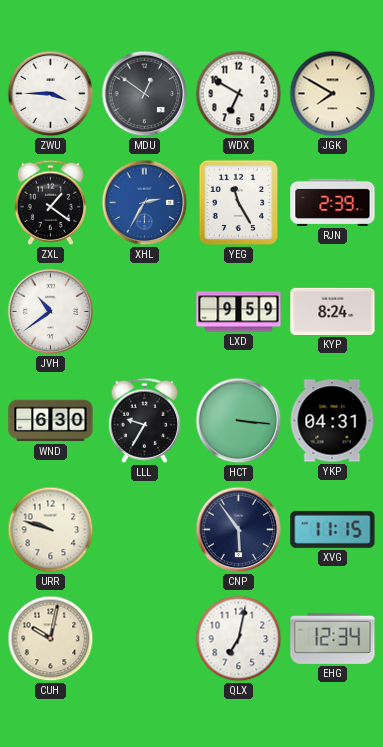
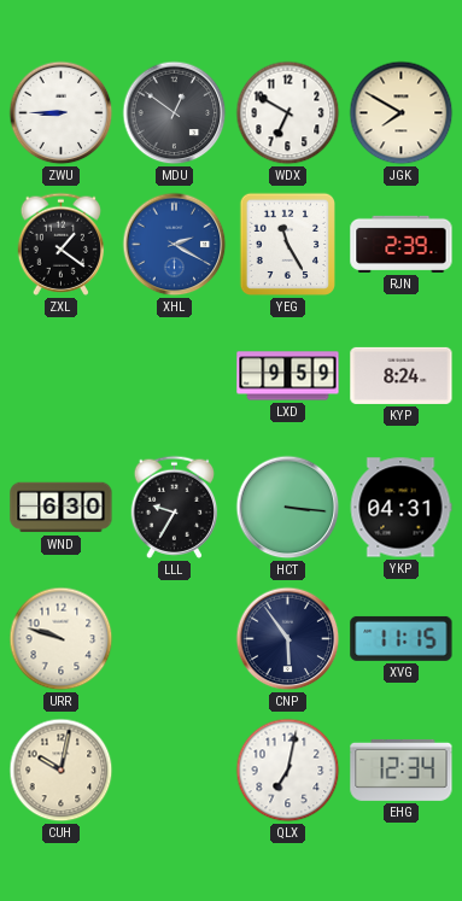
ZWU: 3:45 -> 8:45
XHL: 2:35 -> 2:20
JVH: 10:39 -> none
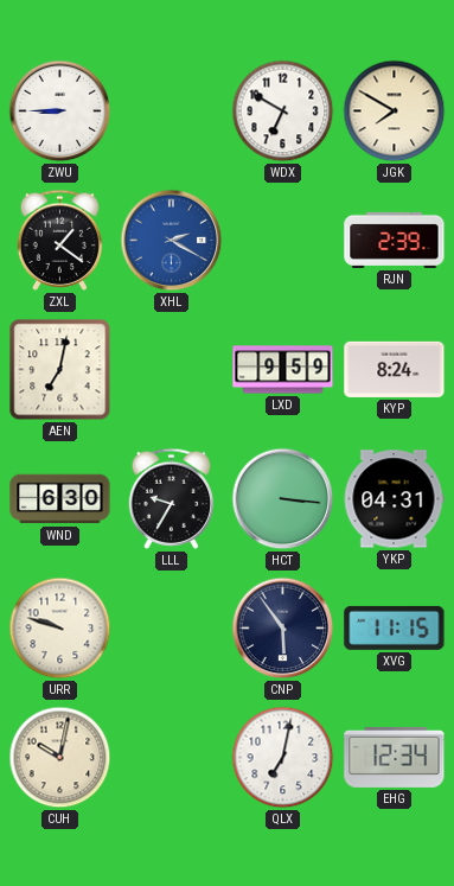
MDU: 12:51 -> none
YEG: 11:25 -> none
AEN: none -> 7:02
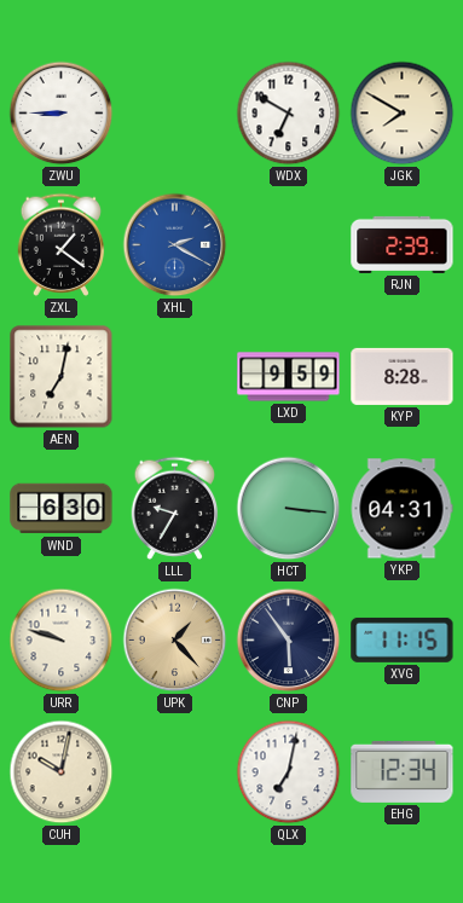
KYP: 8:24 -> 8:28
UPK: none -> 1:23
